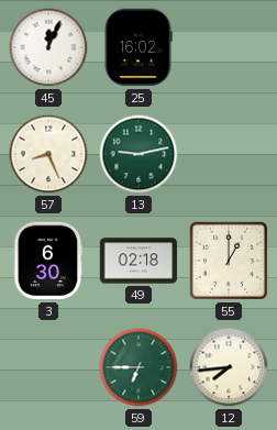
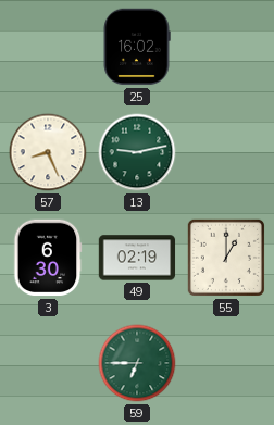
45: 12:04 -> none
49: 02:18 -> 02:19
12: 7:44 -> none
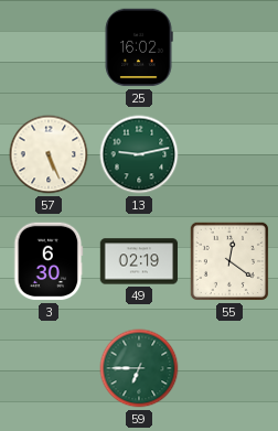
57: 8:26 -> 5:26
55: 1:00 -> 12:21
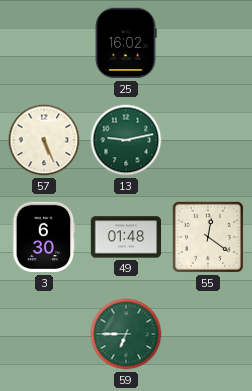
49: 02:19 -> 01:48
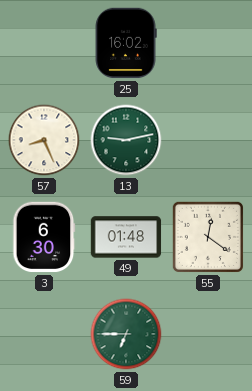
57: 5:26 -> 8:26
